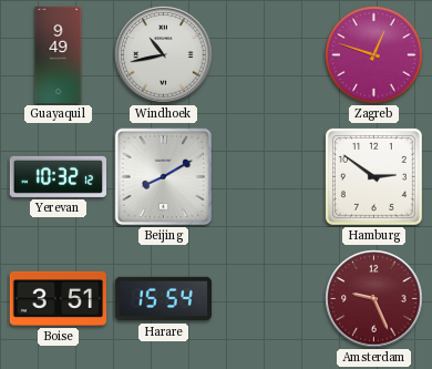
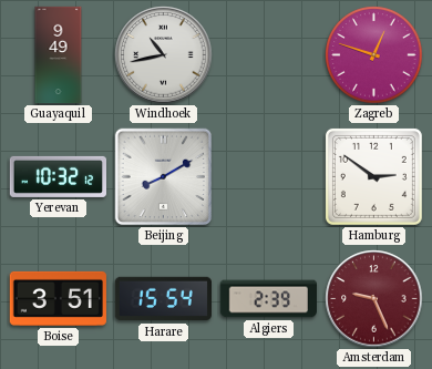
Algiers: none -> 2:39
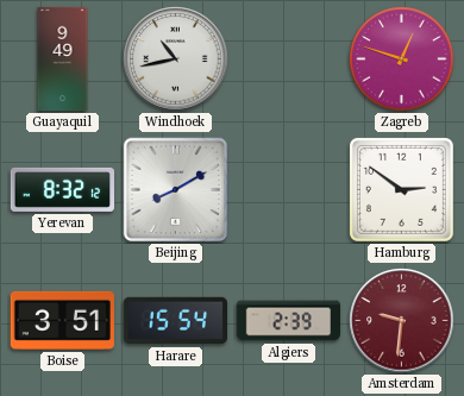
Yerevan: 10:32 -> 8:32
Amsterdam: 9:26 -> 9:31
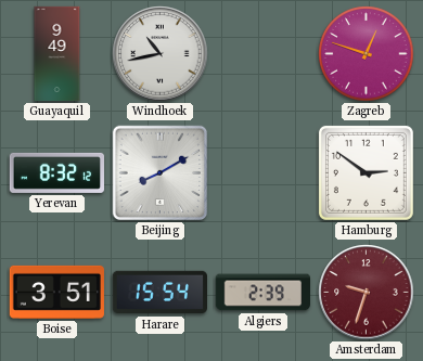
Amsterdam: 9:31 -> 9:33
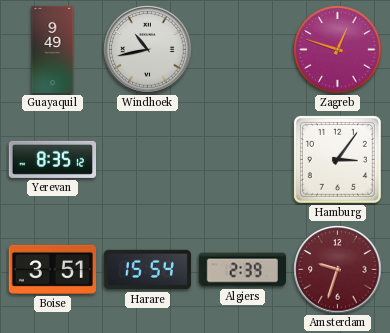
Yerevan: 8:32 -> 8:35
Beijing: 8:10 -> none
Hamburg: 2:51 -> 3:06
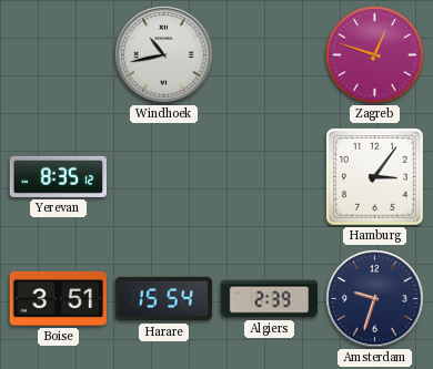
Guayaquil: 9:49 -> none
Amsterdam dial: burgundy -> navy
